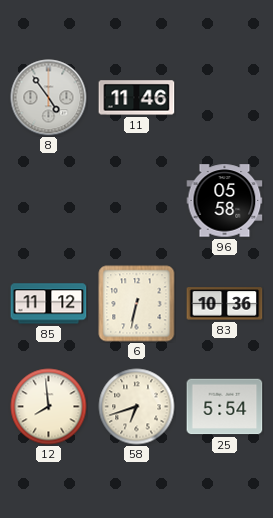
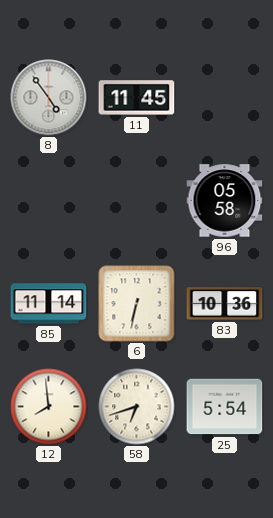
11: 11:46 -> 11:45
85: 11:12 -> 11:14
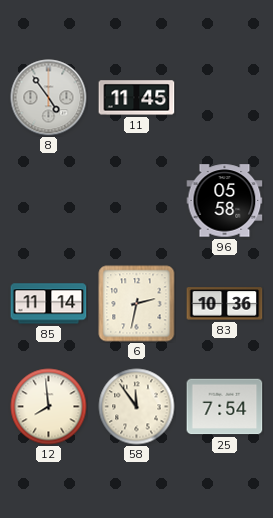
6: 6:32 -> 2:32
58: 6:42 -> 11:54
25: 5:54 -> 7:54
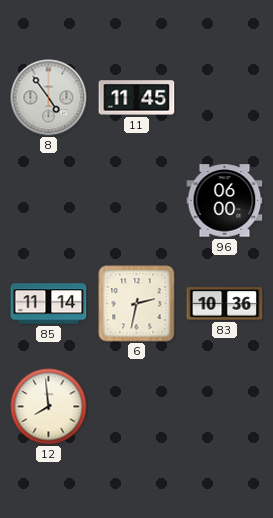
96: 05:58 -> 06:00
58: 11:54 -> none
25: 7:54 -> none
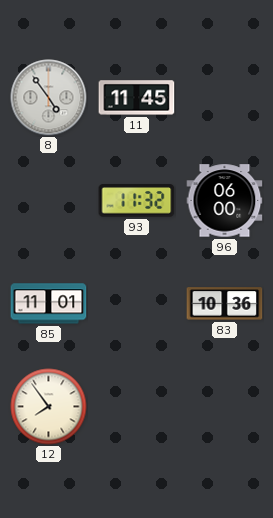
93: none -> 11:32
85: 11:14 -> 11:01
6: 2:32 -> none
12: 7:59 -> 7:54
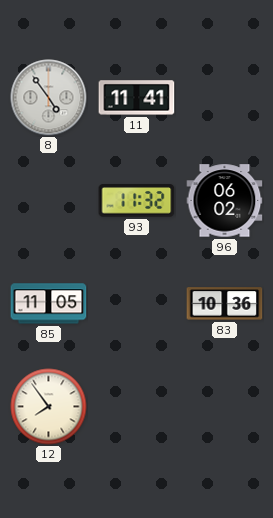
11: 11:45 -> 11:41
96: 06:00 -> 06:02
85: 11:01 -> 11:05
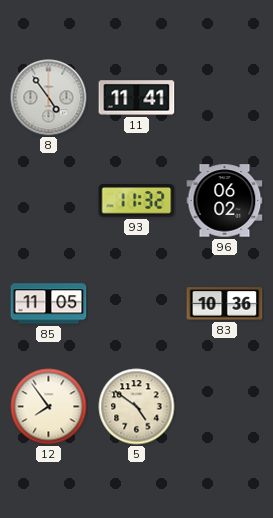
5: none -> 4:51
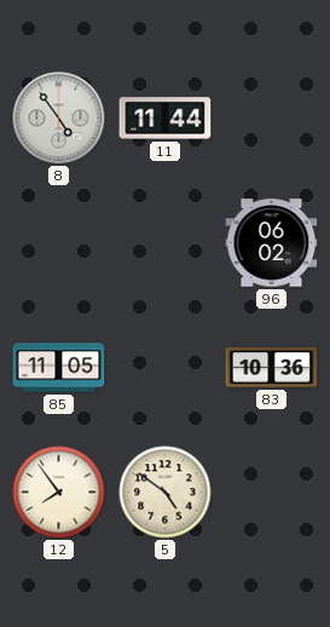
11: 11:41 -> 11:44
93: 11:32 -> none
